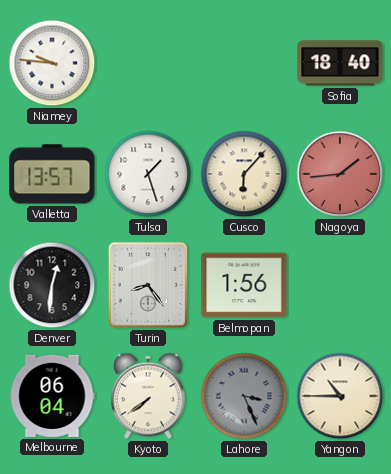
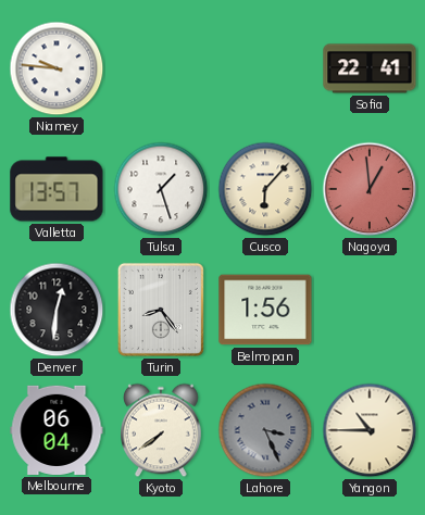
Sofia: 18:40 -> 22:41
Nagoya: 1:44 -> 12:59
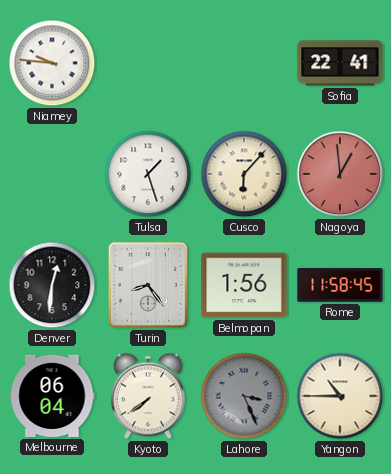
Valletta: 13:57 -> none
Rome: none -> 11:58
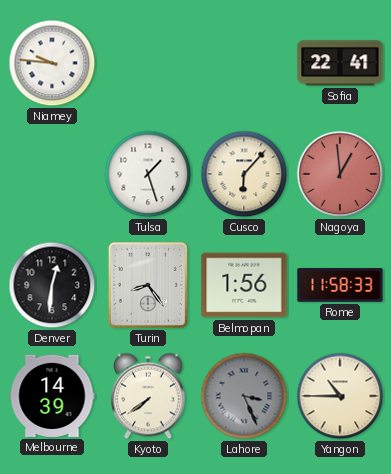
Rome: 11:58:45 -> 11:58:33
Melbourne: 06:04 -> 14:39
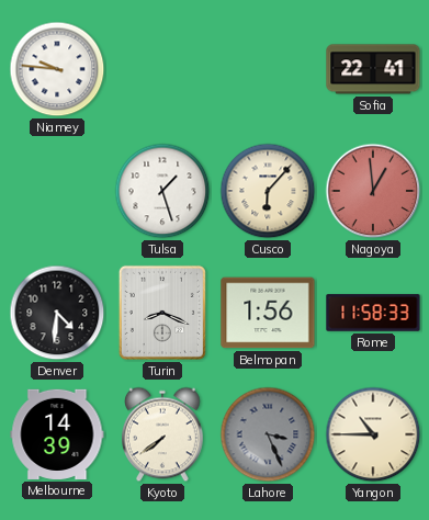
Denver: 12:31 -> 4:31
Turin: 8:24 -> 8:19
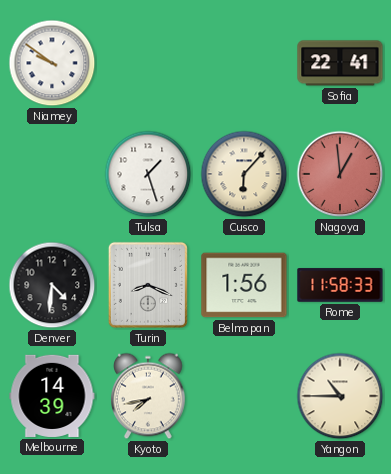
Niamey: 9:46 -> 9:51
Kyoto: 7:39 -> 7:43
Lahore: 3:26 -> none
